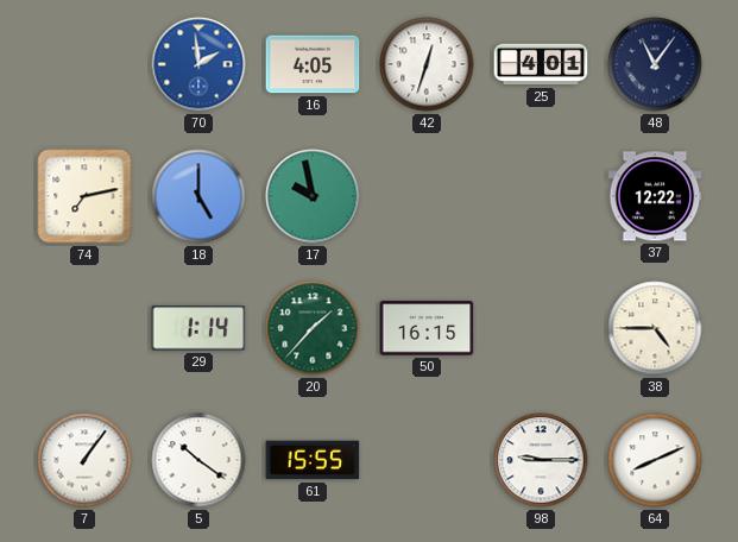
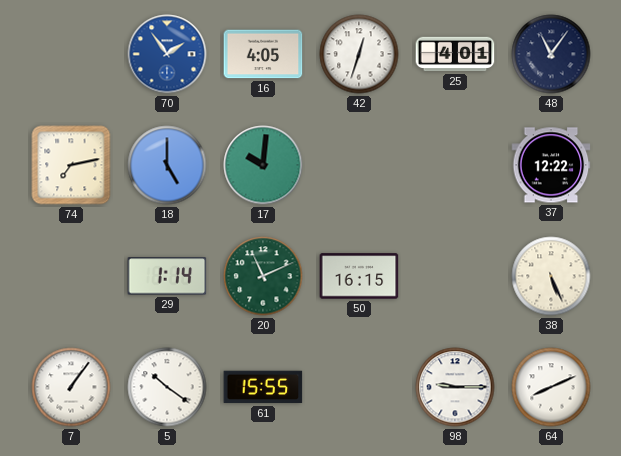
70: 1:59 -> 1:54
17: 9:58 -> 10:01
20: 1:37 -> 11:11
38: 4:45 -> 5:26
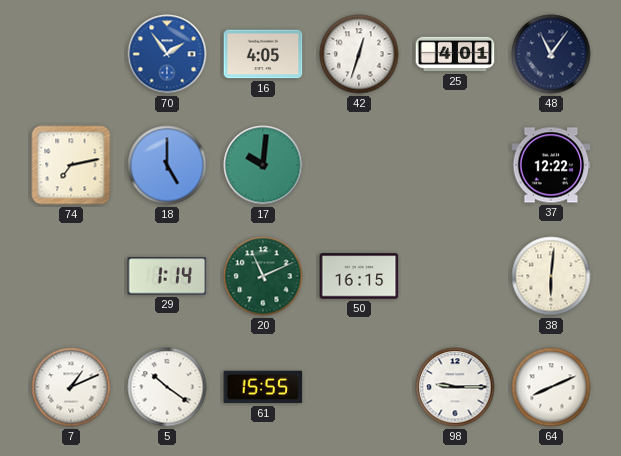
38: 5:26 -> 6:01
7: 1:06 -> 1:11
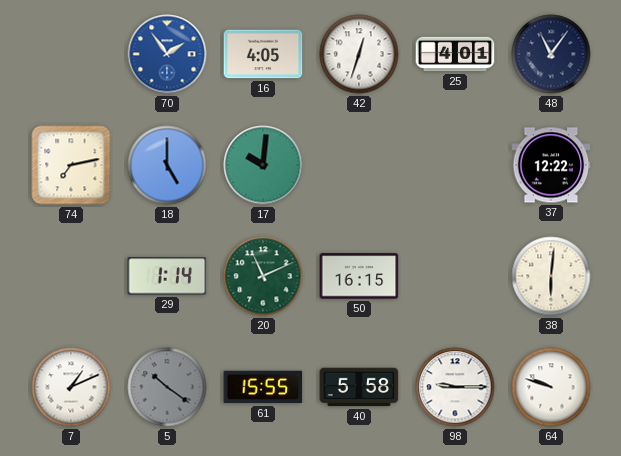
5 dial: white -> grey
40: none -> 5:58
64: 8:11 -> 9:48
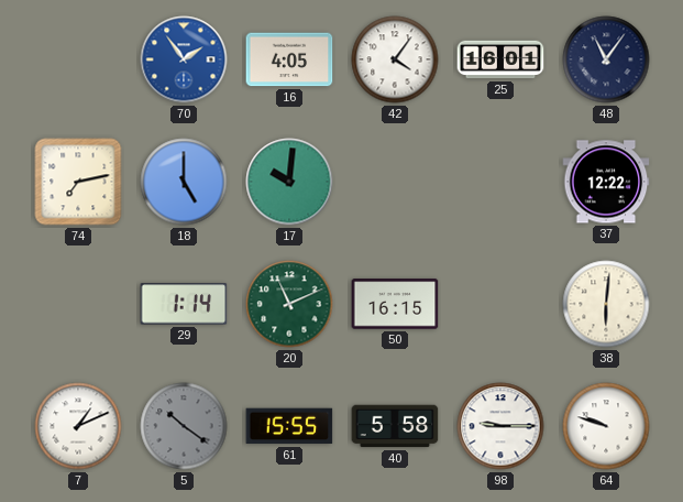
42: 12:33 -> 4:06
25: 4:01 -> 16:01
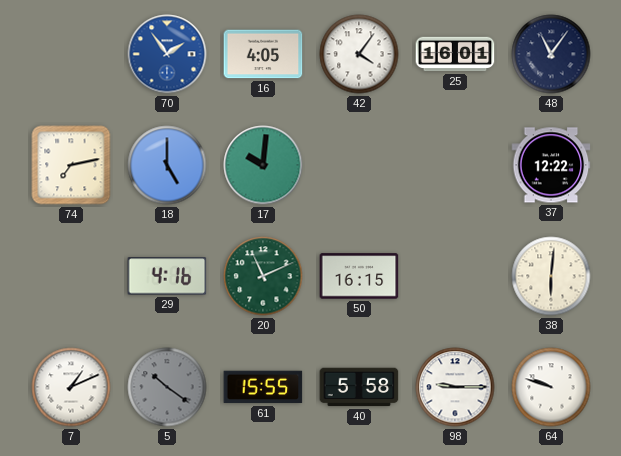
29: 1:14 -> 4:16
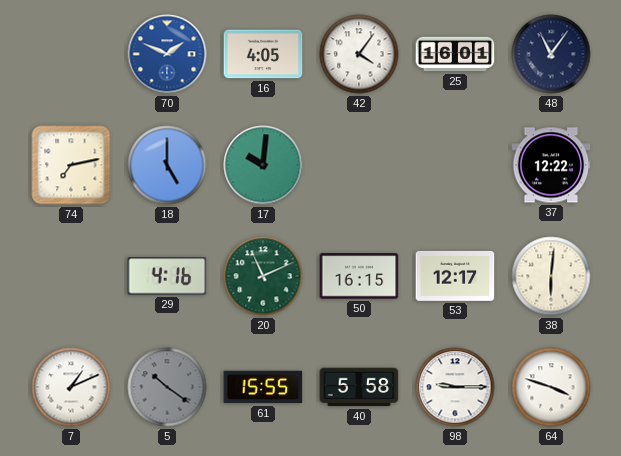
70: 1:54 -> 1:49
53: none -> 12:17
64: 9:48 -> 3:48
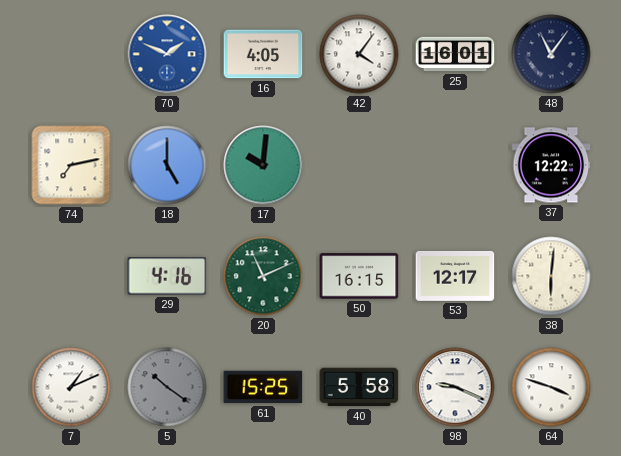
61: 15:55 -> 15:25
98: 9:15 -> 9:19
